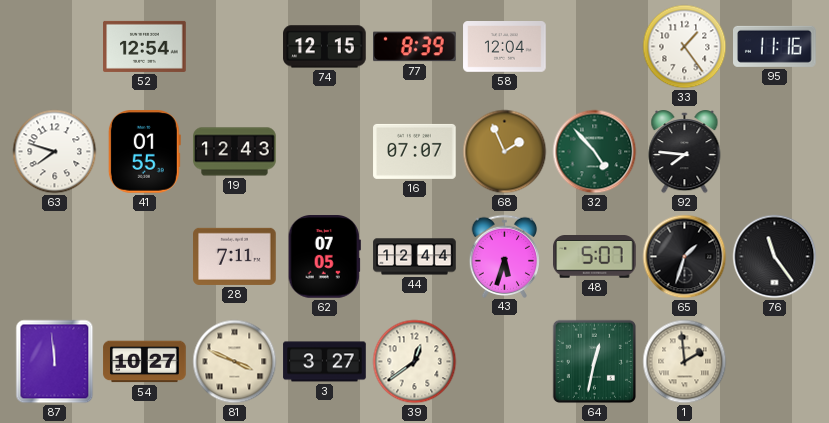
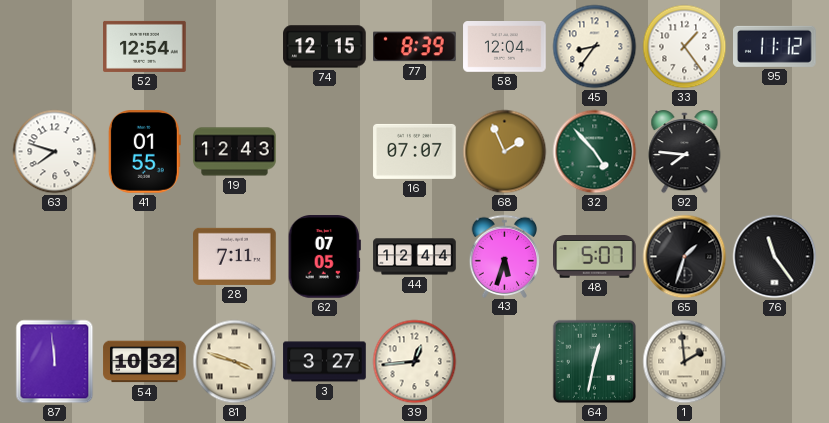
45: none -> 8:36
95: 11:16 -> 11:12
54: 10:27 -> 10:32
81: 3:49 -> 3:48
39: 12:39 -> 12:44
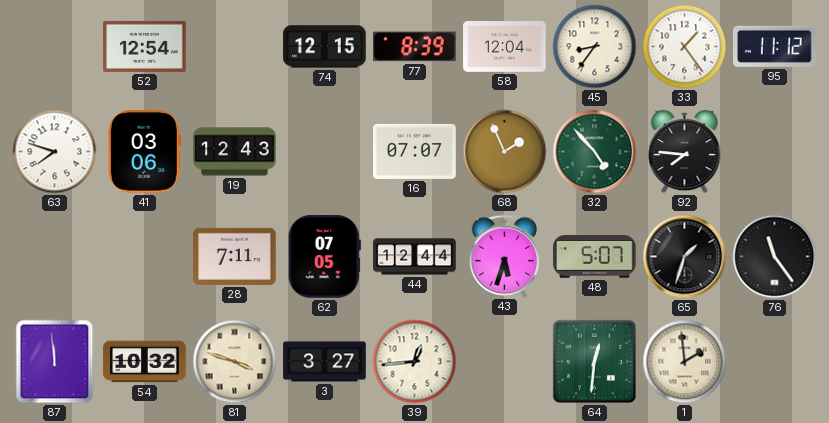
41: 01:55 -> 03:06
64: 12:32 -> 12:31
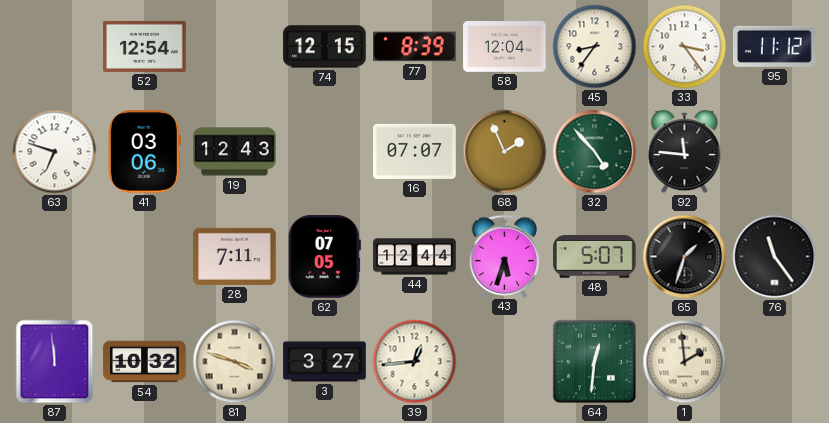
33: 1:24 -> 3:24
63: 7:48 -> 6:48
92: 7:46 -> 11:46
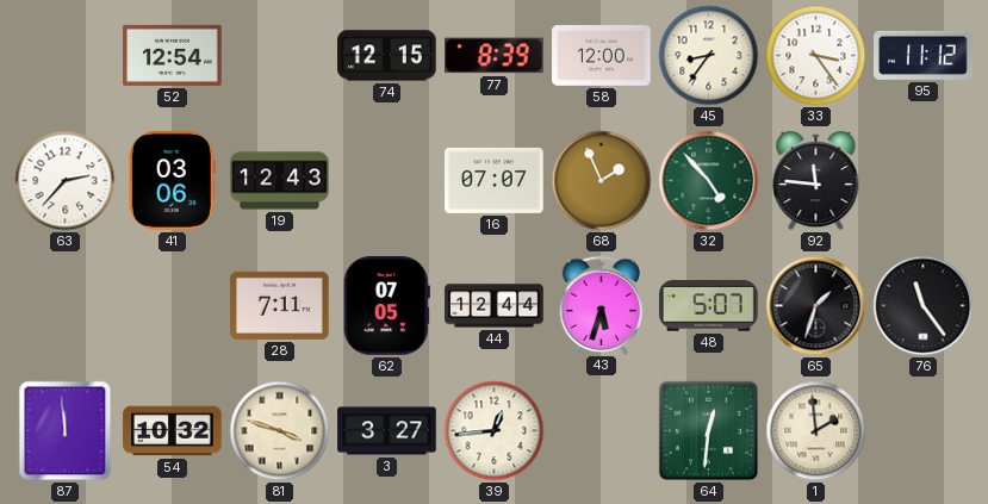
58: 12:04 -> 12:00
63: 6:48 -> 2:37
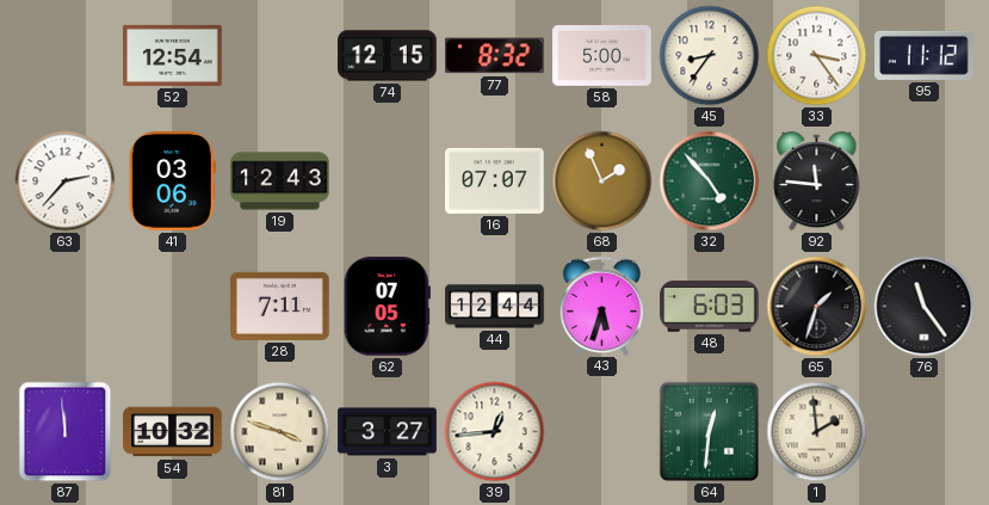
77: 8:39 -> 8:32
58: 12:00 -> 5:00
48: 5:07 -> 6:03
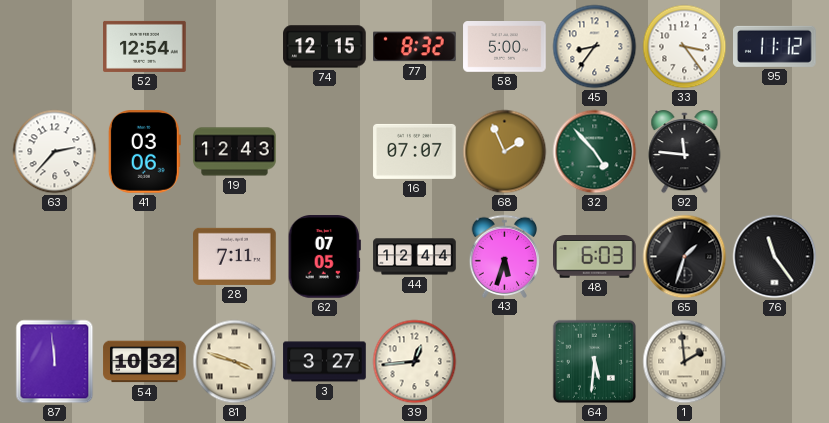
64: 12:31 -> 5:31
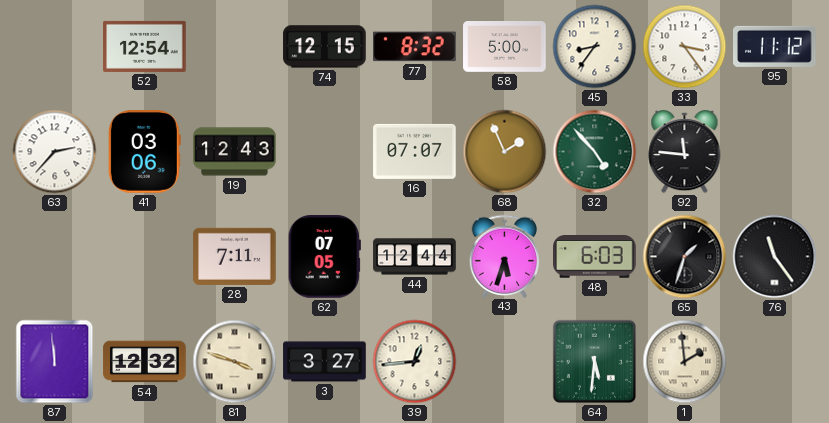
54: 10:32 -> 12:32
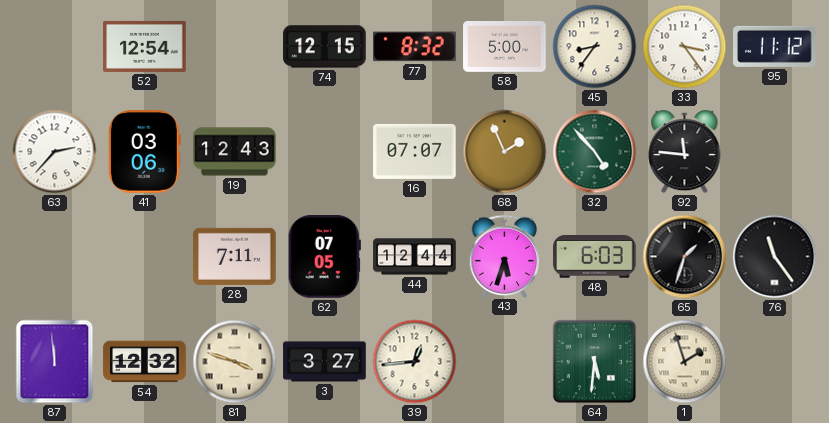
1: 1:59 -> 1:57
